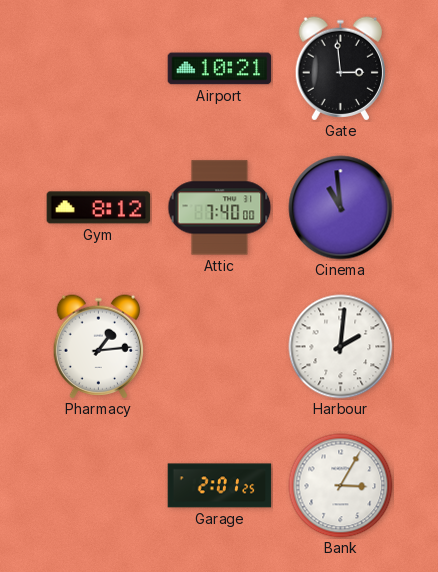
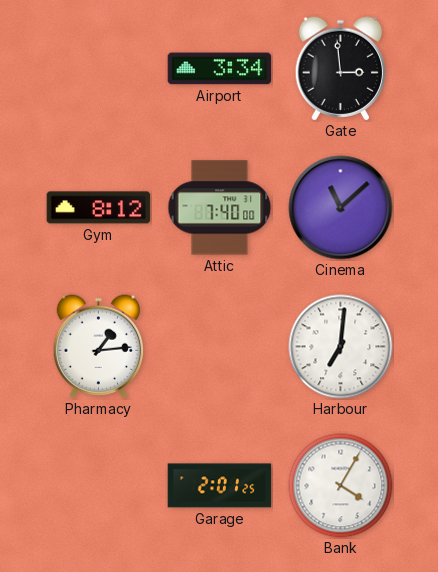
Airport: 10:21 -> 3:34
Cinema: 10:59 -> 11:08
Harbour: 2:01 -> 7:01
Bank: 3:05 -> 4:05
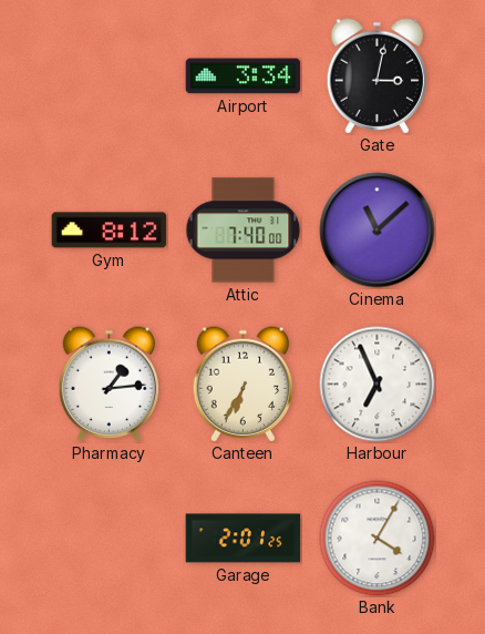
Gate: 2:59 -> 3:02
Canteen: none -> 6:35
Harbour: 7:01 -> 6:56
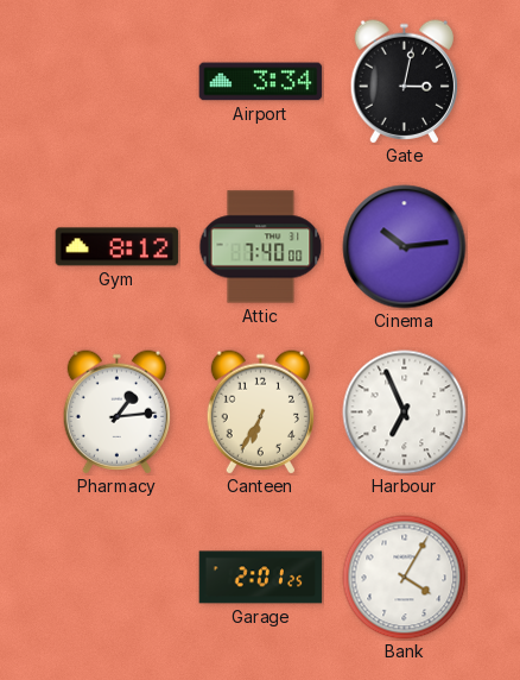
Cinema: 11:08 -> 10:14
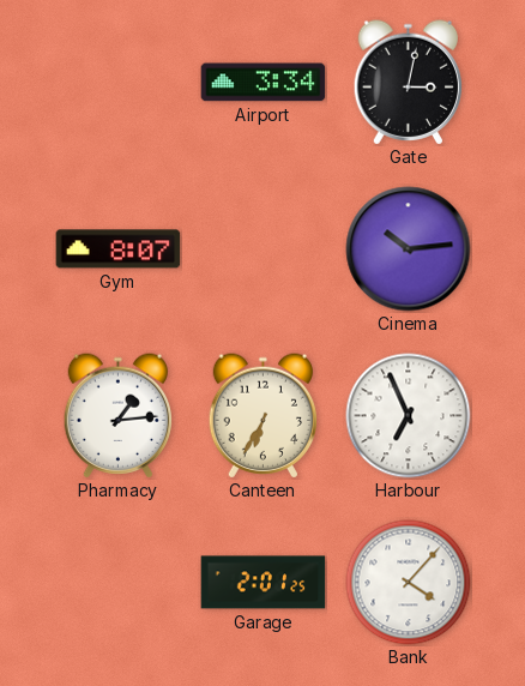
Gym: 8:12 -> 8:07
Attic: 7:40 -> none
Bank: 4:05 -> 4:07
